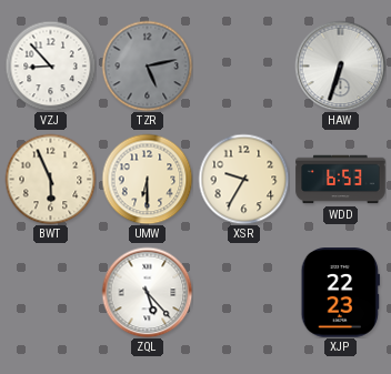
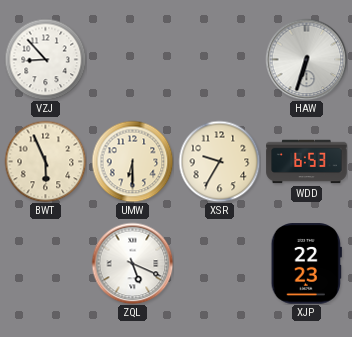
TZR: 5:13 -> none
ZQL: 5:23 -> 5:19
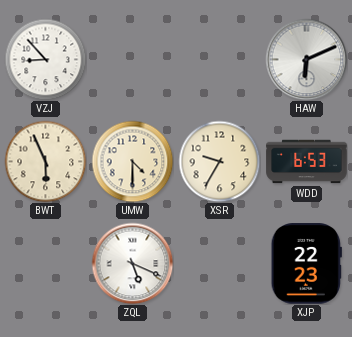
HAW: 6:33 -> 6:11
UMW: 6:30 -> 4:30
